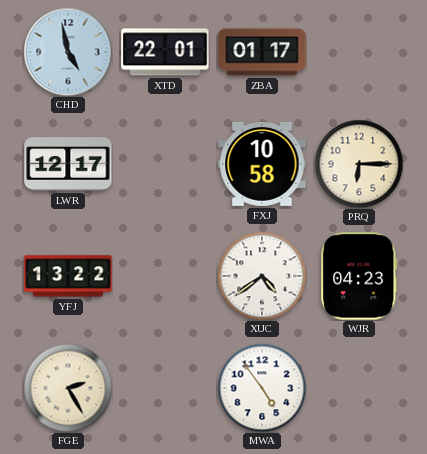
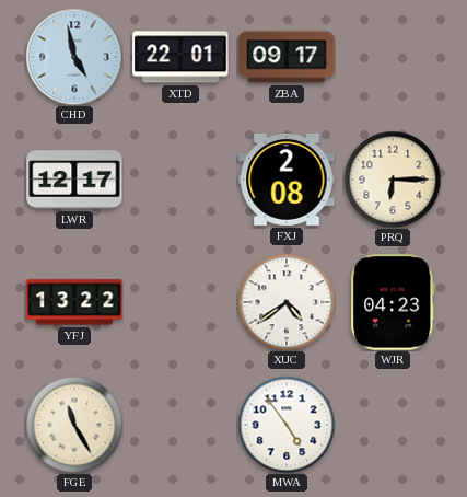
ZBA: 01:17 -> 09:17
FXJ: 10:58 -> 2:08
FGE: 2:25 -> 11:25
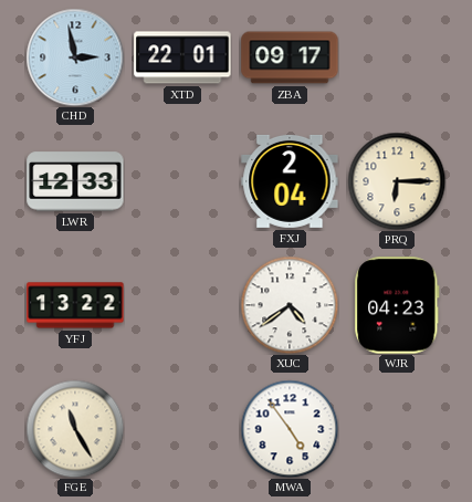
CHD: 4:58 -> 2:58
LWR: 12:17 -> 12:33
FXJ: 2:08 -> 2:04
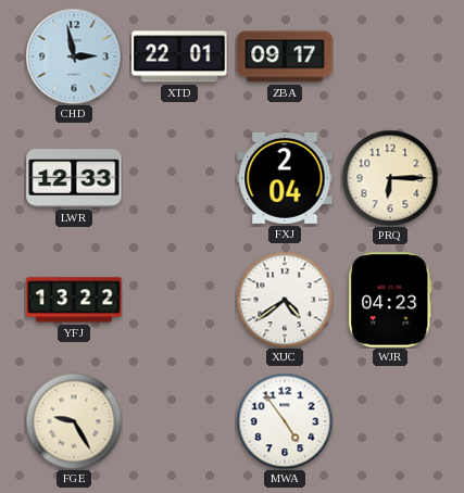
FGE: 11:25 -> 9:25
